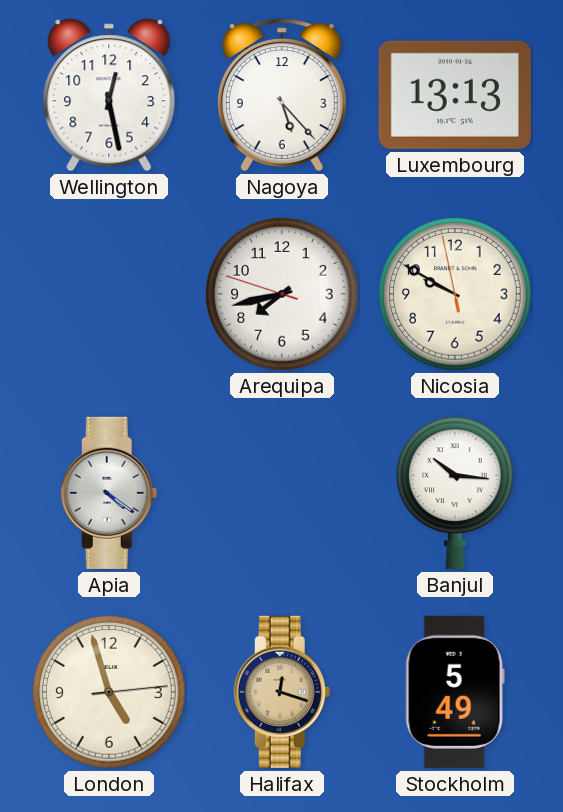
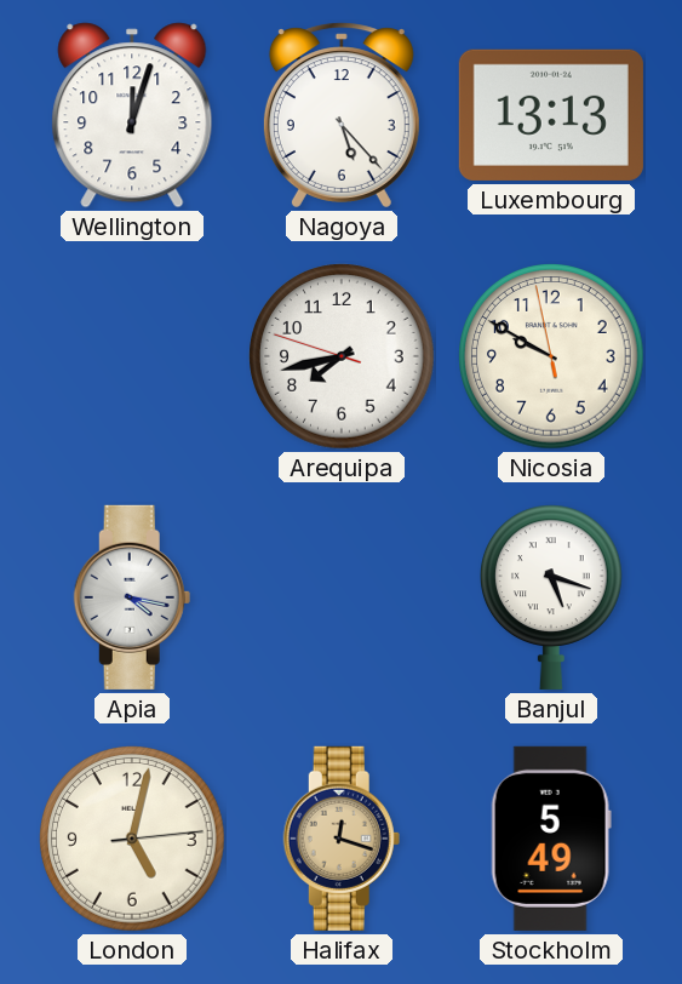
Wellington: 12:28 -> 12:03
Apia: 4:21 -> 4:17
Banjul: 10:16 -> 5:18
London: 4:57 -> 5:02
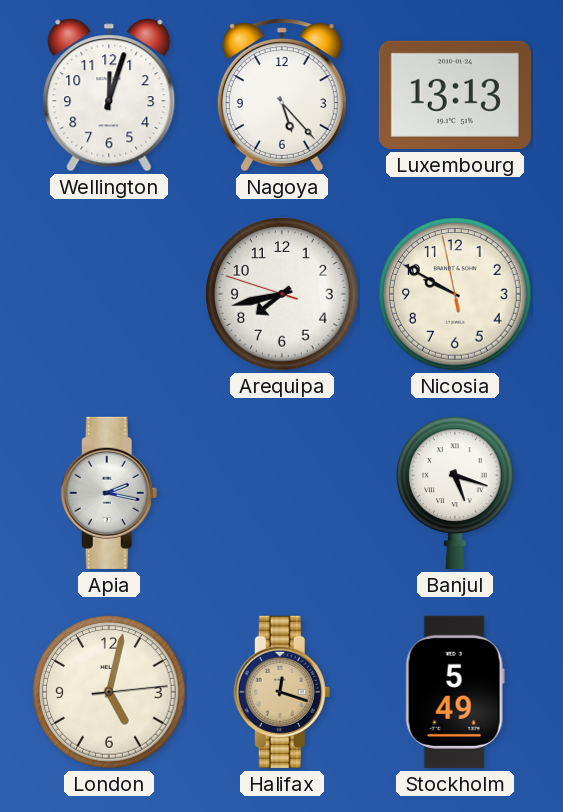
Apia: 4:17 -> 2:17
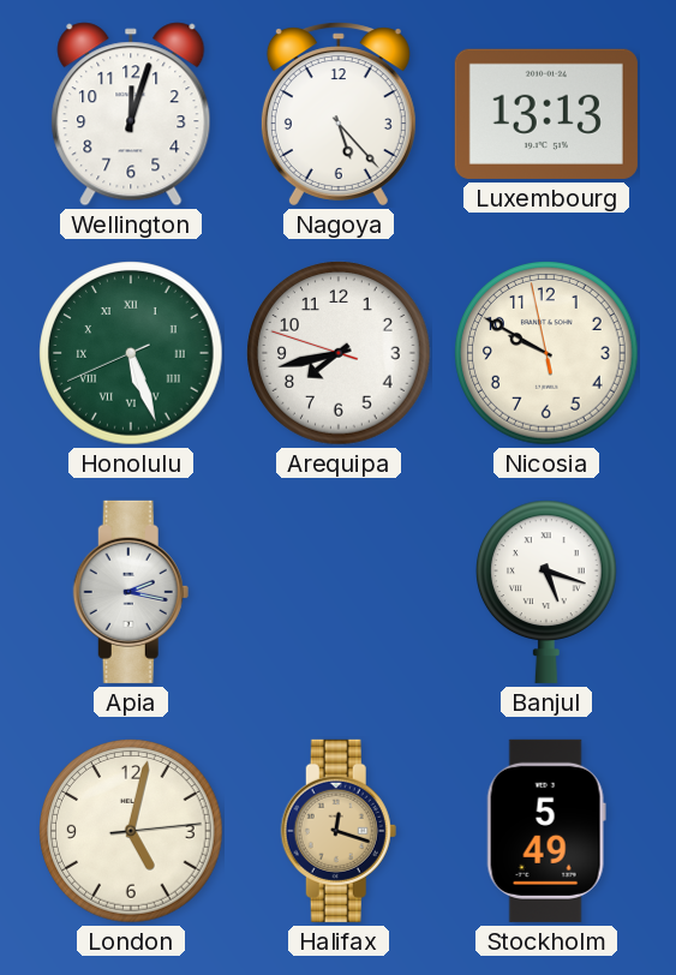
Honolulu: none -> 5:26
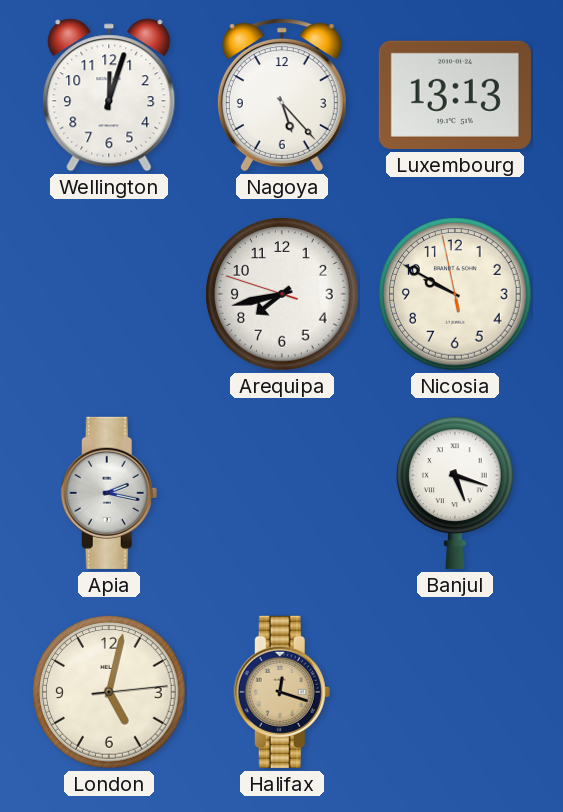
Honolulu: 5:26 -> none
Stockholm: 5:49 -> none
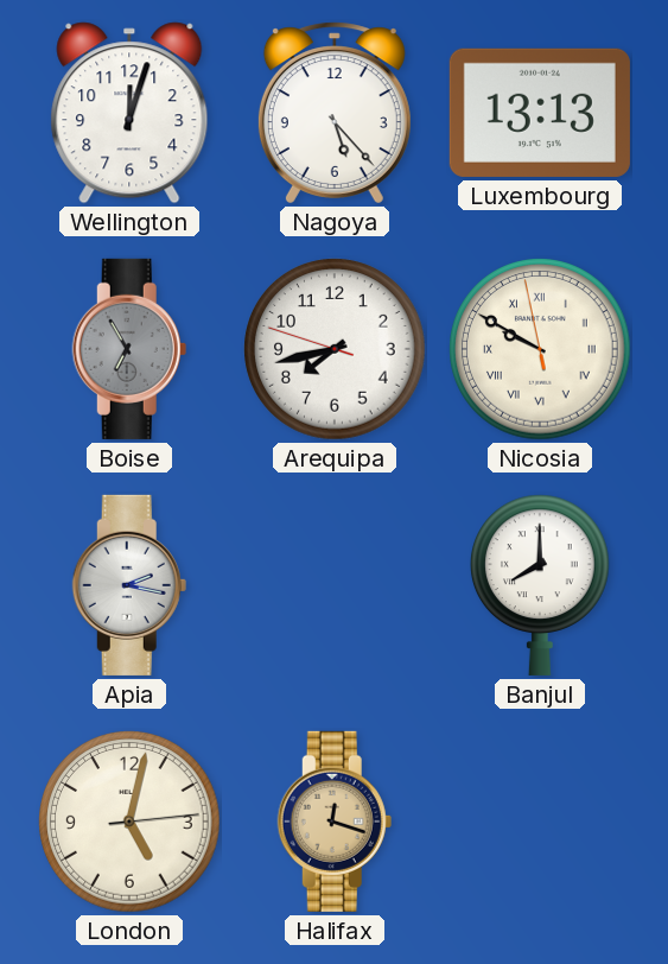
Boise: none -> 6:55
Nicosia numerals: Arabic -> Roman
Banjul: 5:18 -> 8:00
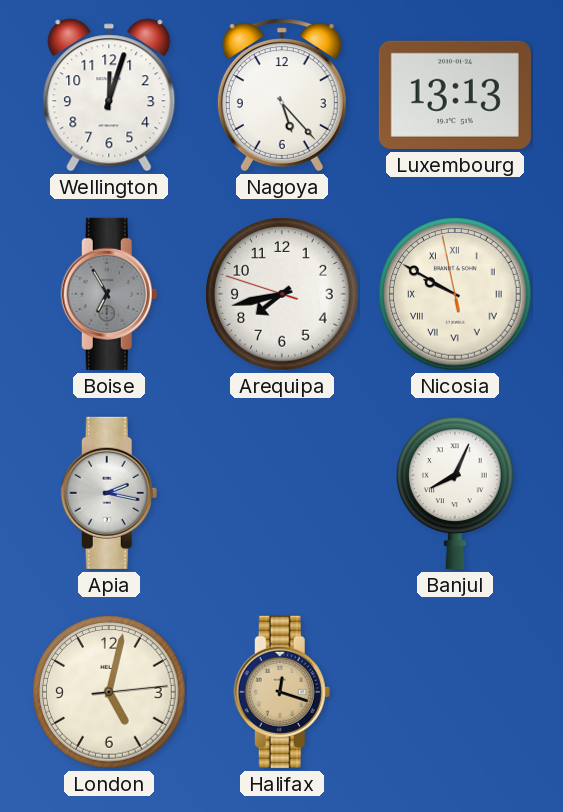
Banjul: 8:00 -> 8:04
